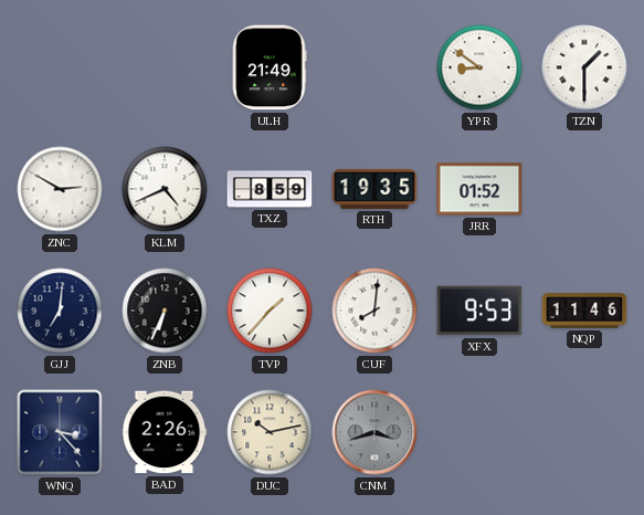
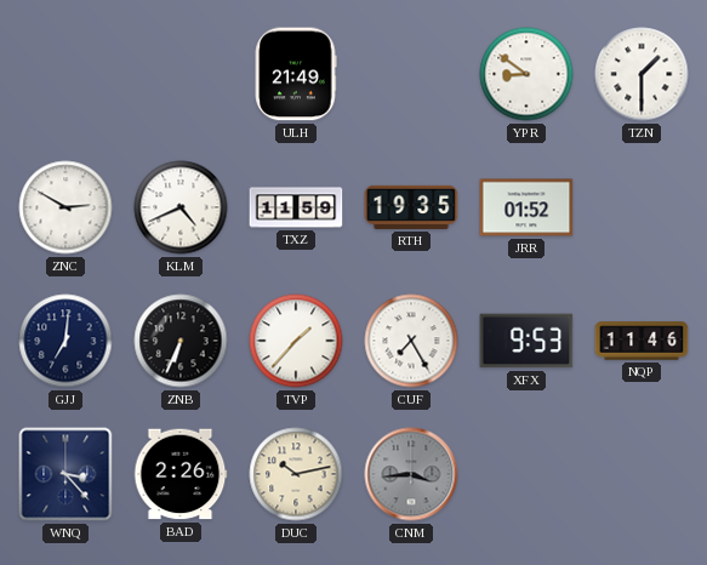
TXZ: 8:59 -> 11:59
CUF: 8:01 -> 7:25
CNM: 3:42 -> 3:44
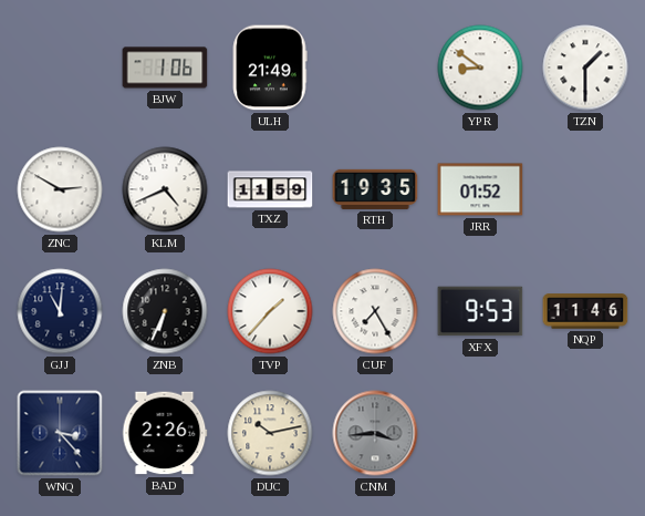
BJW: none -> 1:06
GJJ: 7:01 -> 11:01
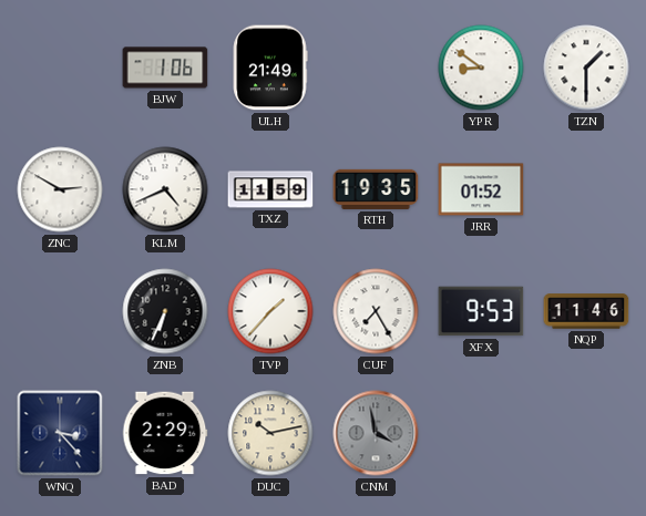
GJJ: 11:01 -> none
BAD: 2:26 -> 2:29
CNM: 3:44 -> 3:58
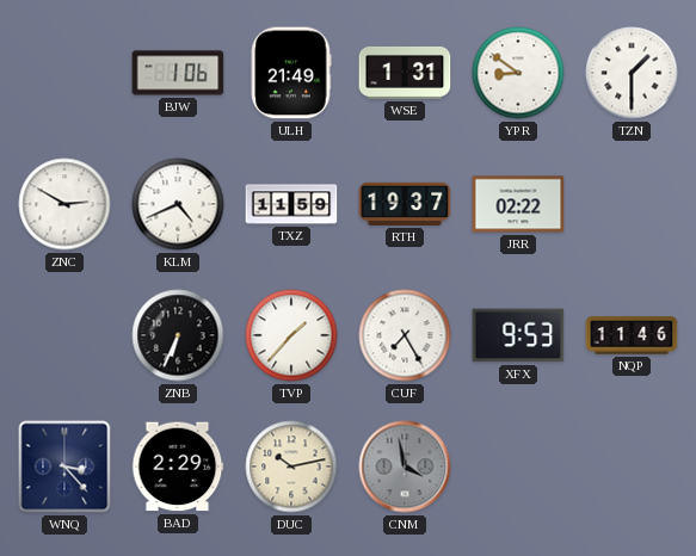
WSE: none -> 1:31
RTH: 19:35 -> 19:37
JRR: 01:52 -> 02:22
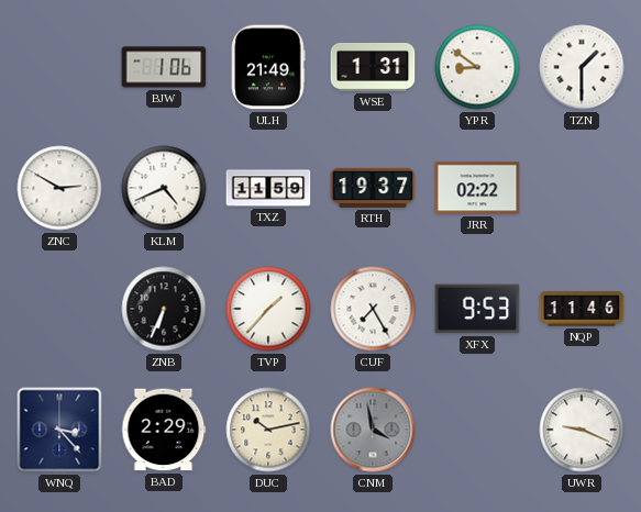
UWR: none -> 9:19
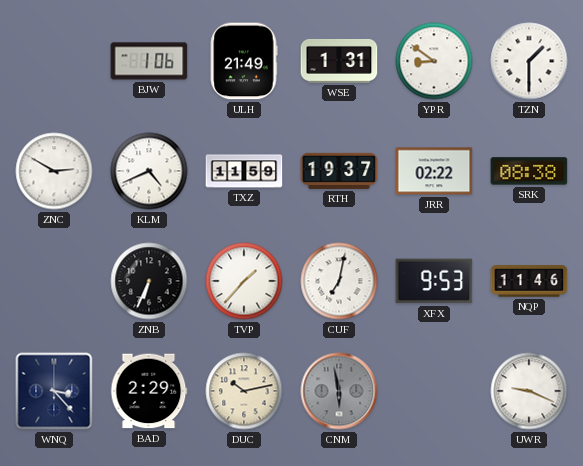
SRK: none -> 08:38
CUF: 7:25 -> 7:02
CNM: 3:58 -> 5:58
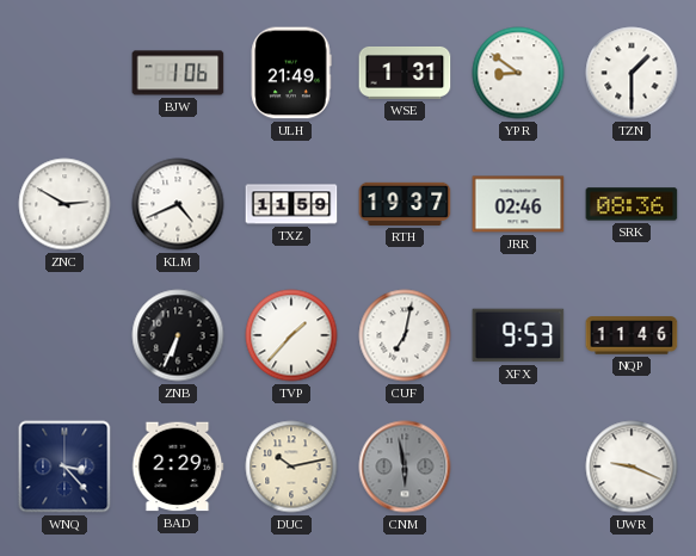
JRR: 02:22 -> 02:46
SRK: 08:38 -> 08:36
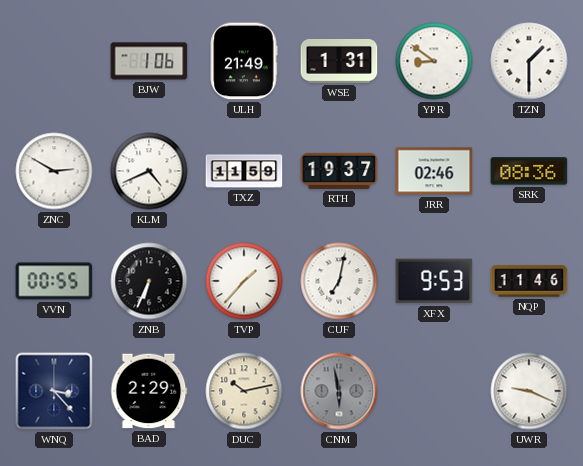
VVN: none -> 00:55
